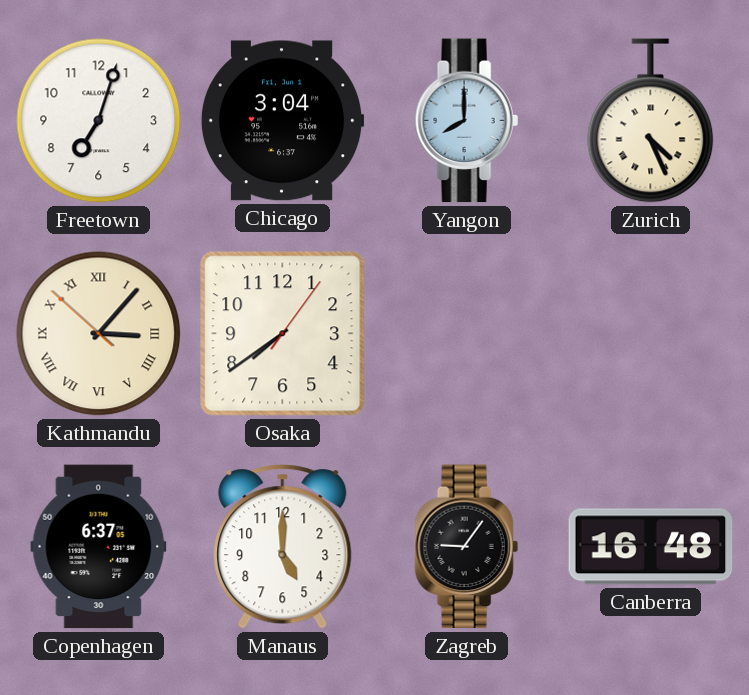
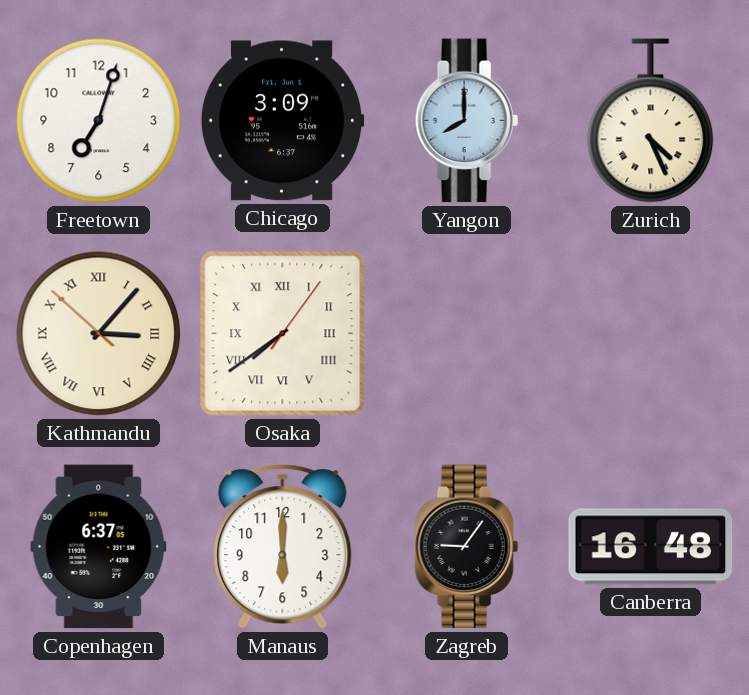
Chicago: 3:04 -> 3:09
Osaka numerals: Arabic -> Roman
Manaus: 5:00 -> 6:00
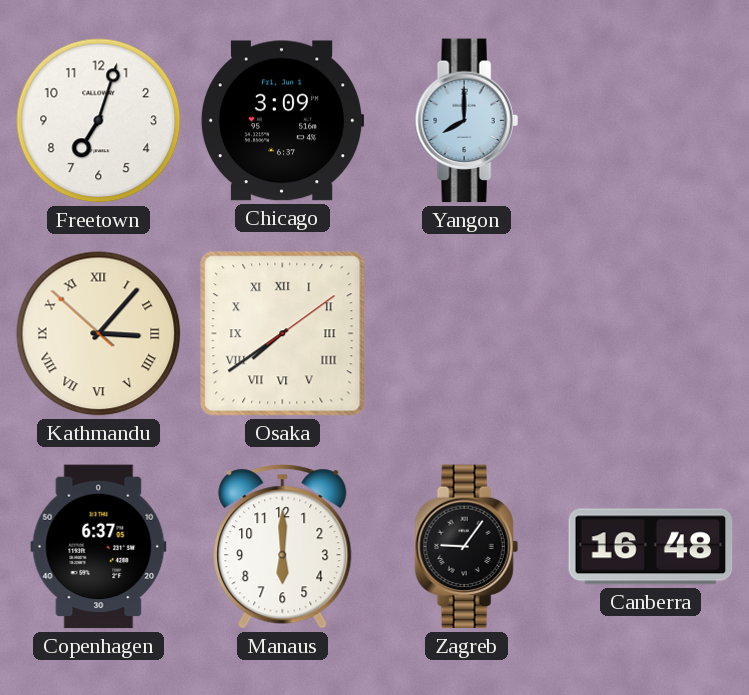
Zurich: 4:26 -> none
Osaka: 7:39:06 -> 7:39:09
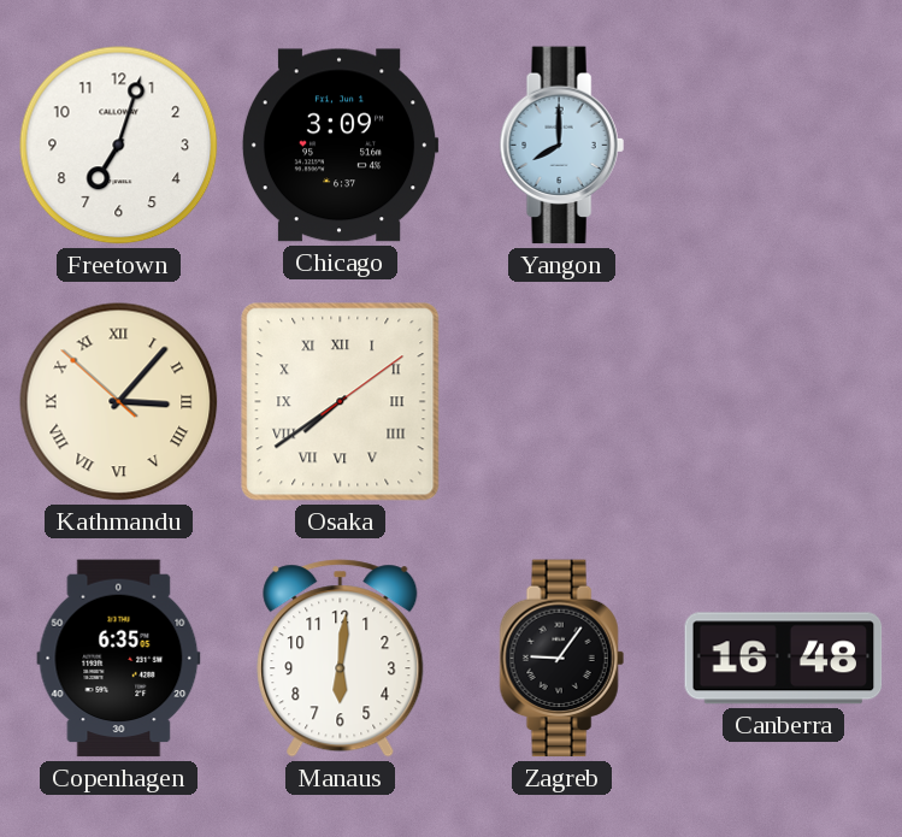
Copenhagen: 6:37 -> 6:35
Manaus: 6:00 -> 6:01
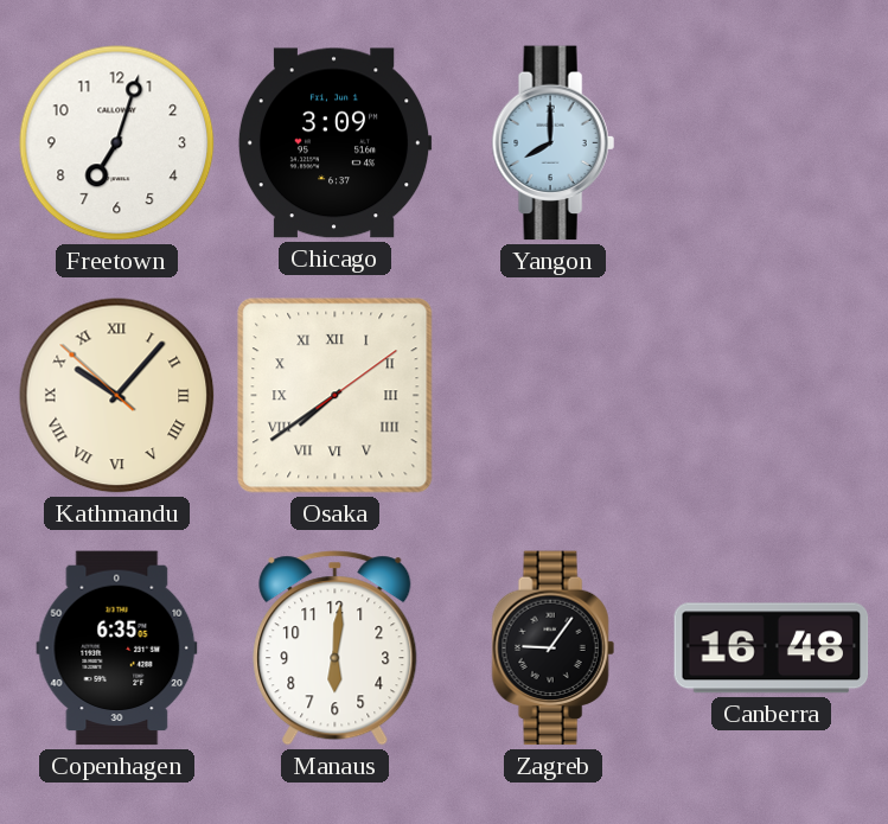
Kathmandu: 3:06 -> 10:06
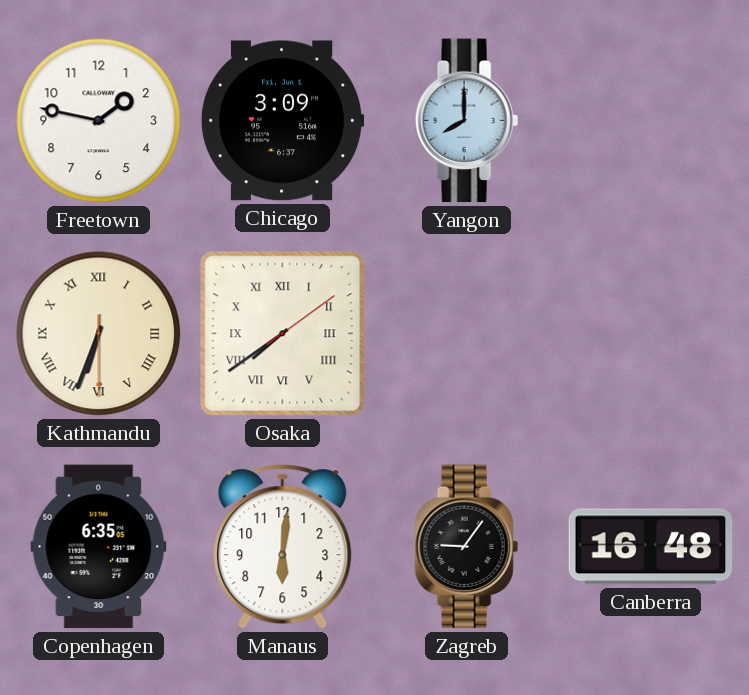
Freetown: 7:03 -> 1:47
Kathmandu: 10:06 -> 6:33
